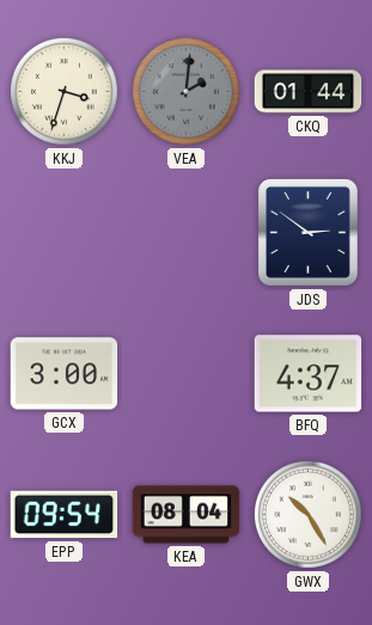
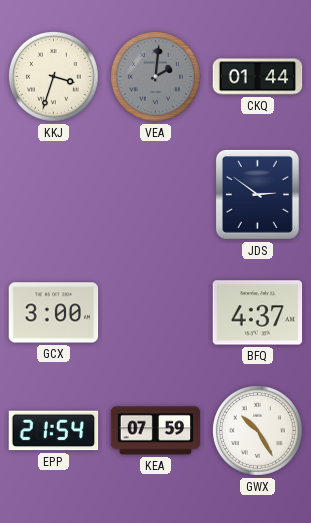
EPP: 09:54 -> 21:54
KEA: 08:04 -> 07:59
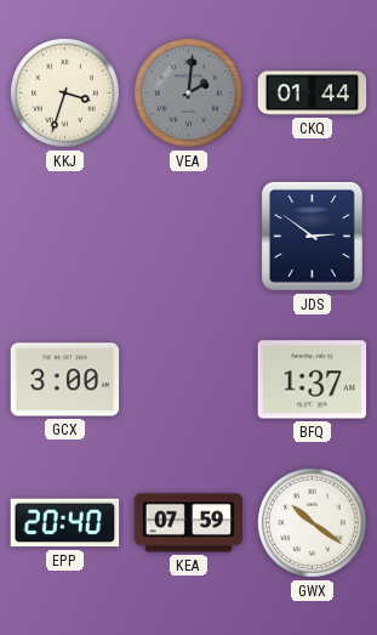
BFQ: 4:37 -> 1:37
EPP: 21:54 -> 20:40
GWX: 10:25 -> 10:21
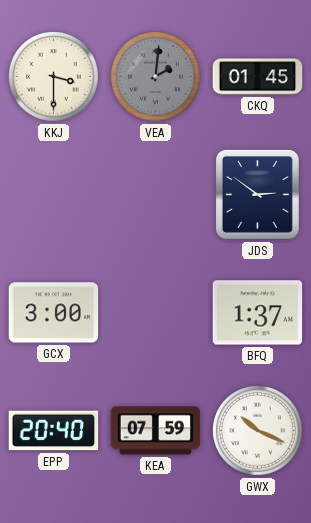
KKJ: 3:33 -> 3:30
CKQ: 01:44 -> 01:45
GWX: 10:21 -> 10:19
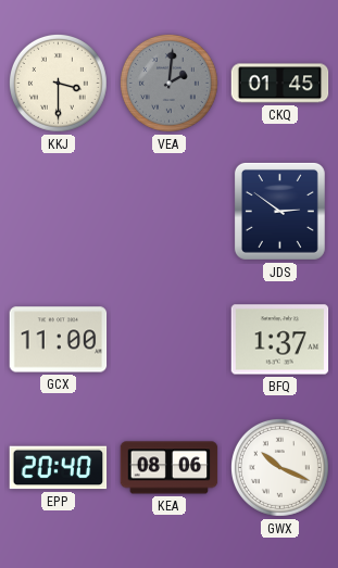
GCX: 3:00 -> 11:00
KEA: 07:59 -> 08:06
